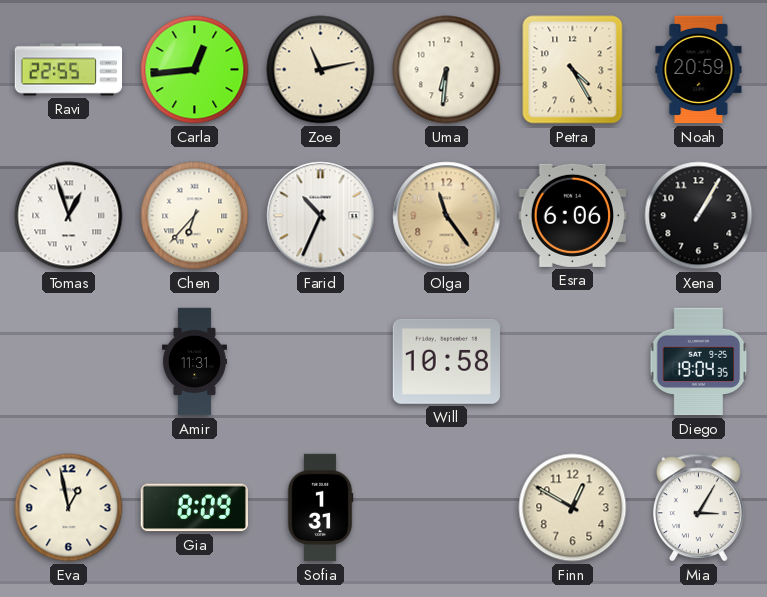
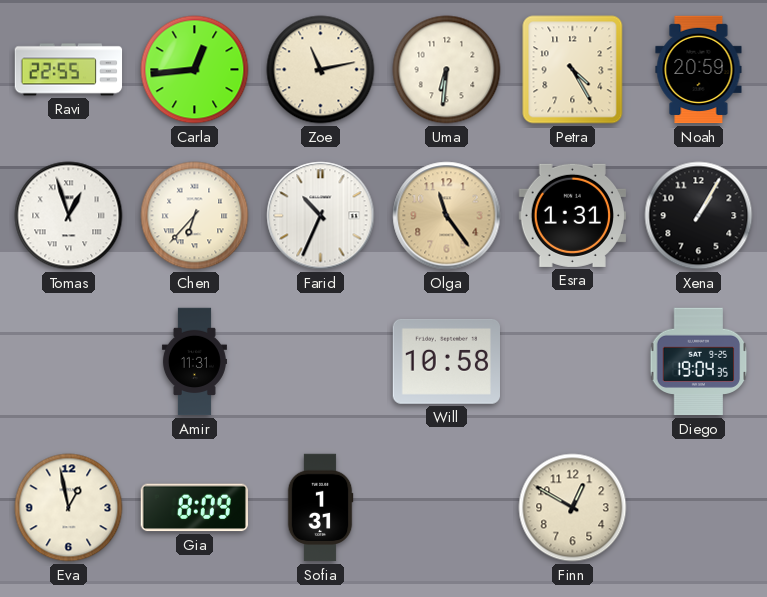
Esra: 6:06 -> 1:31
Mia: 3:05 -> none
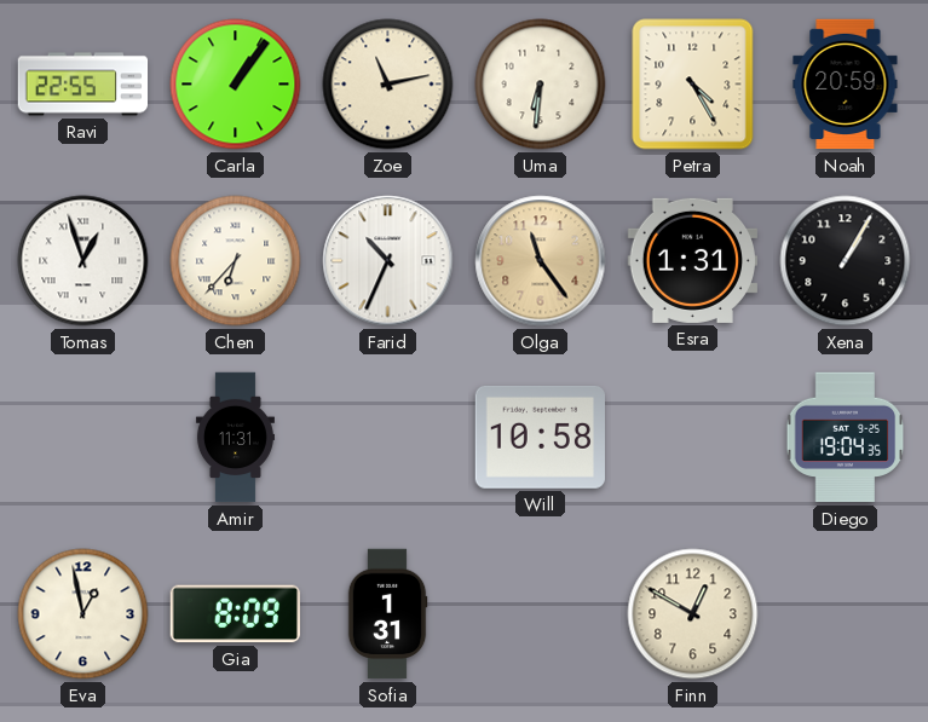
Carla: 12:44 -> 1:06
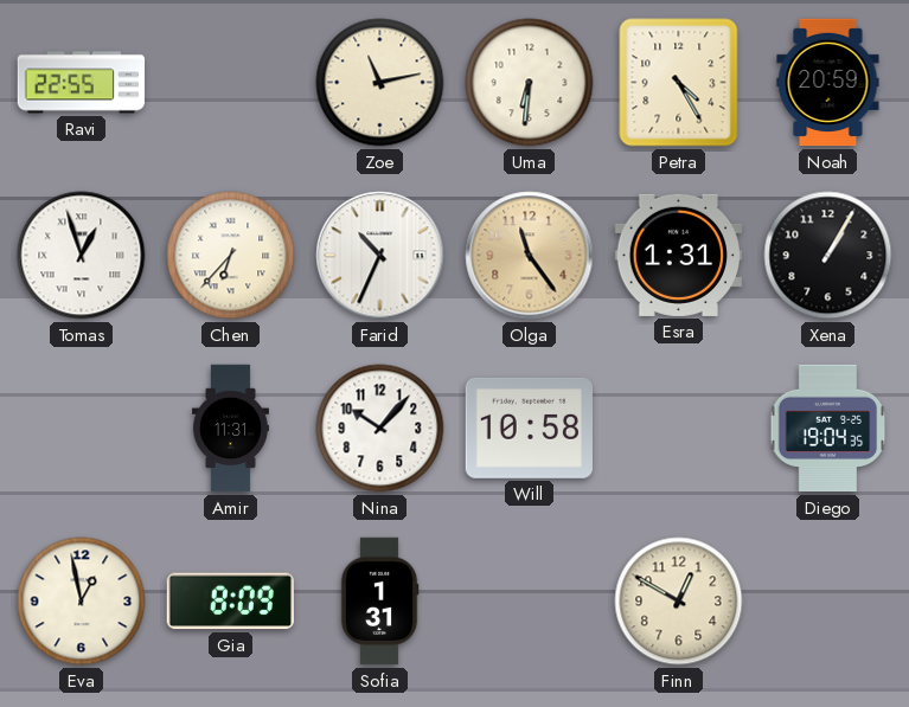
Carla: 1:06 -> none
Nina: none -> 10:07
